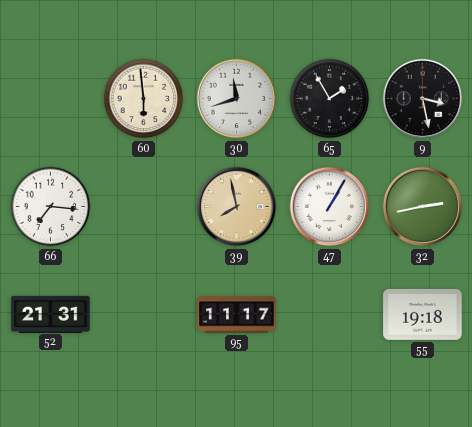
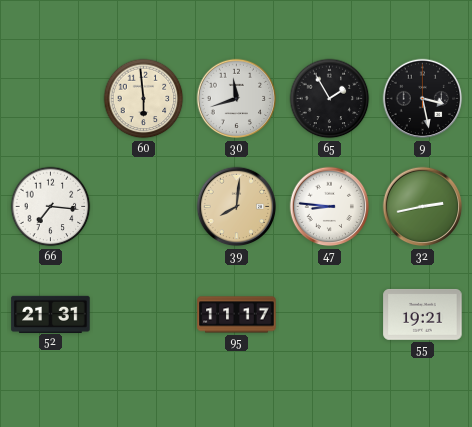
39: 7:58 -> 8:01
47: 1:05 -> 8:46
55: 19:18 -> 19:21
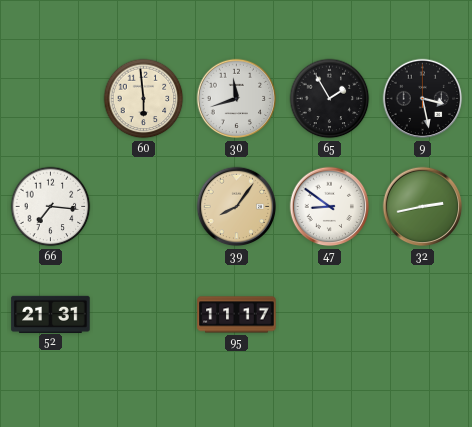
39: 8:01 -> 8:06
47: 8:46 -> 8:51
55: 19:21 -> none
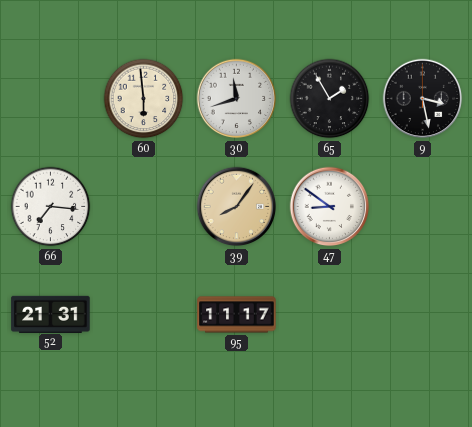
32: 2:43 -> none
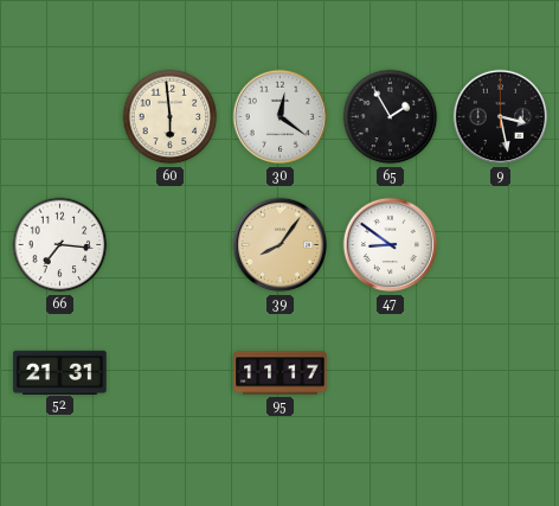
30: 11:42 -> 12:21
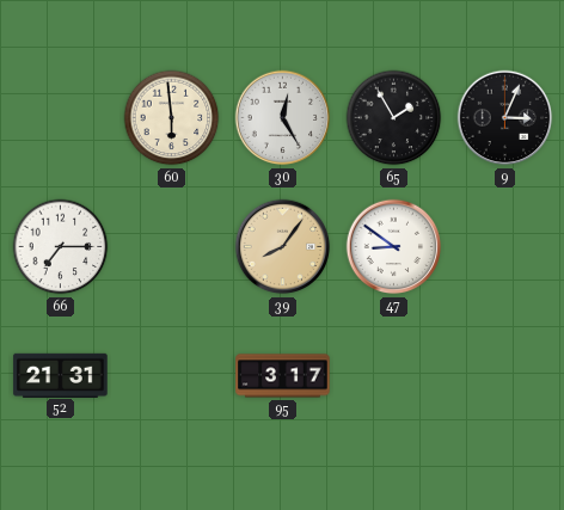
30: 12:21 -> 12:25
9: 3:28 -> 3:04
66: 7:16 -> 7:15
95: 11:17 -> 3:17
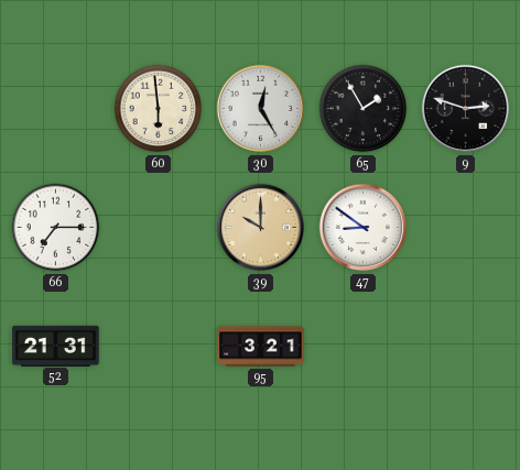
9: 3:04 -> 2:48
39: 8:06 -> 10:00
95: 3:17 -> 3:21
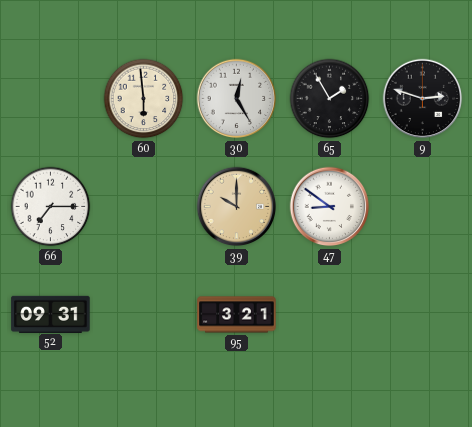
52: 21:31 -> 09:31
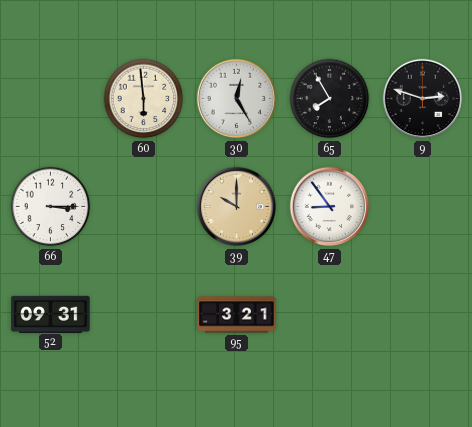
65: 1:55 -> 7:55
66: 7:15 -> 3:15
47: 8:51 -> 8:54
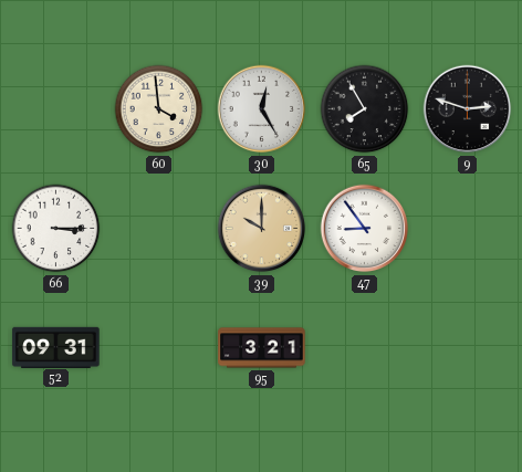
60: 5:59 -> 3:59
